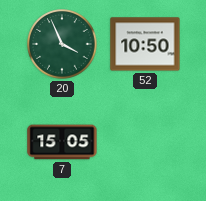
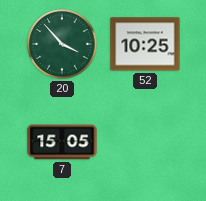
20: 3:56 -> 3:53
52: 10:50 -> 10:25
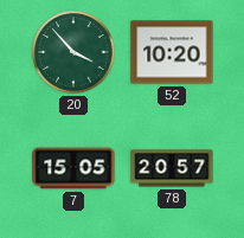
52: 10:25 -> 10:20
78: none -> 20:57
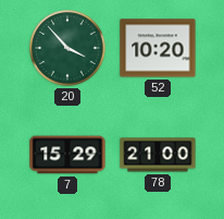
7: 15:05 -> 15:29
78: 20:57 -> 21:00
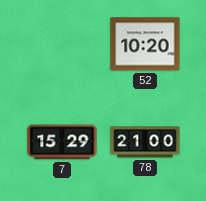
20: 3:53 -> none
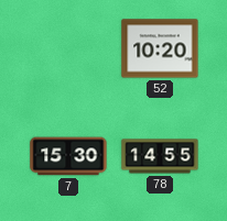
7: 15:29 -> 15:30
78: 21:00 -> 14:55
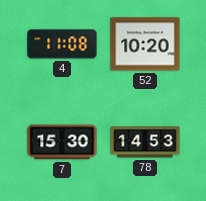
4: none -> 11:08
78: 14:55 -> 14:53
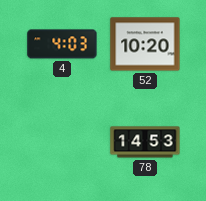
4: 11:08 -> 4:03
7: 15:30 -> none
